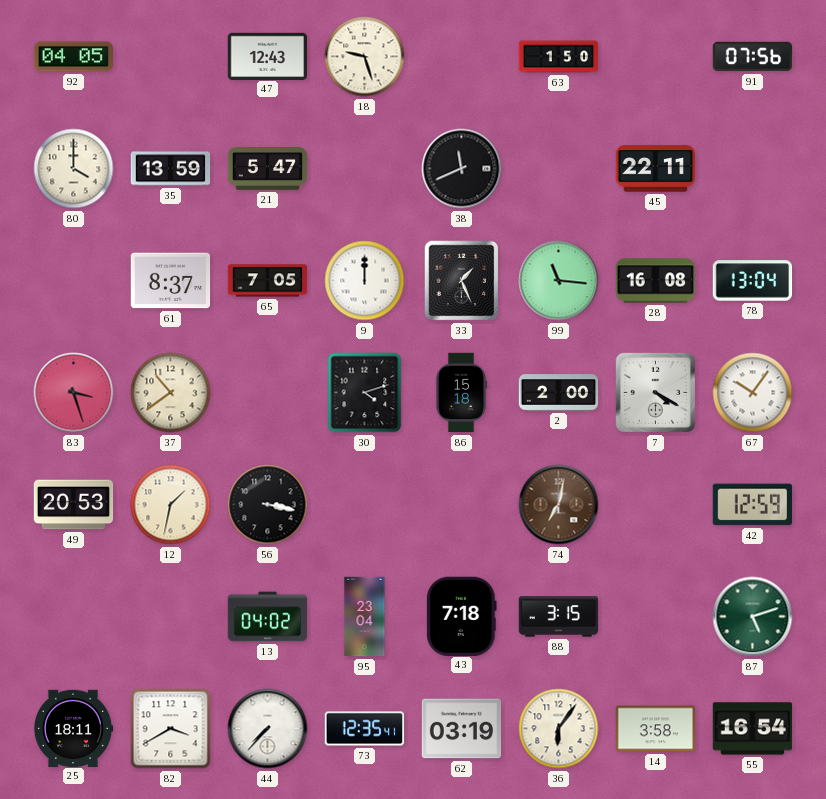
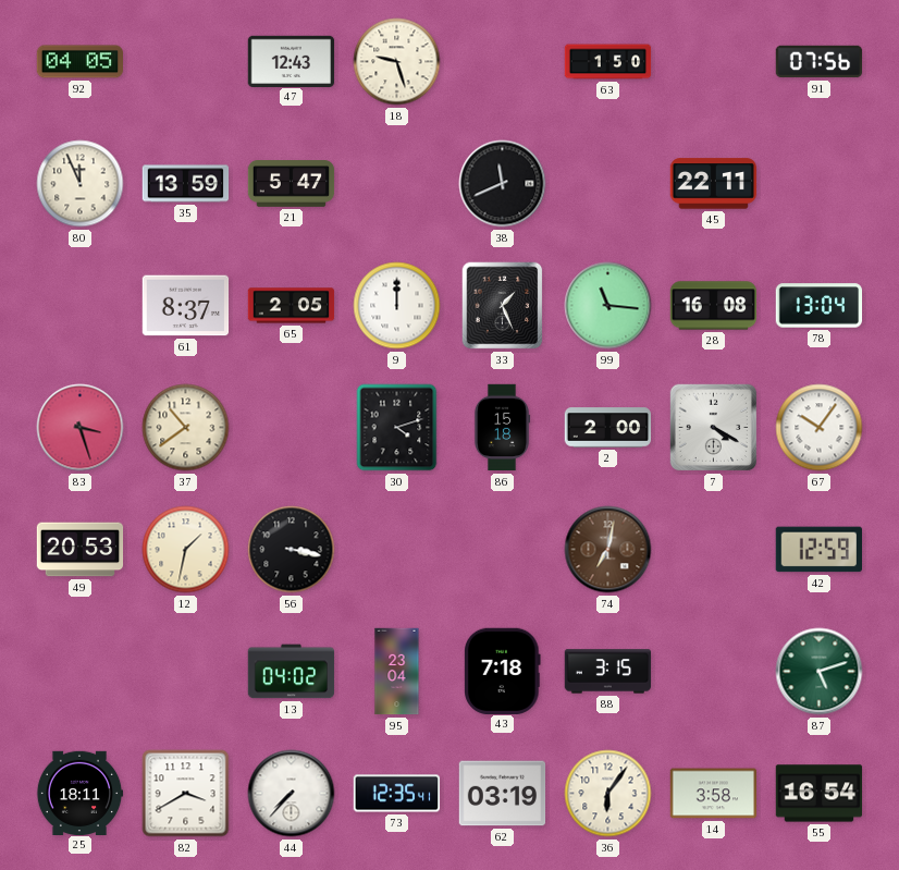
80: 4:00 -> 11:56
65: 7:05 -> 2:05
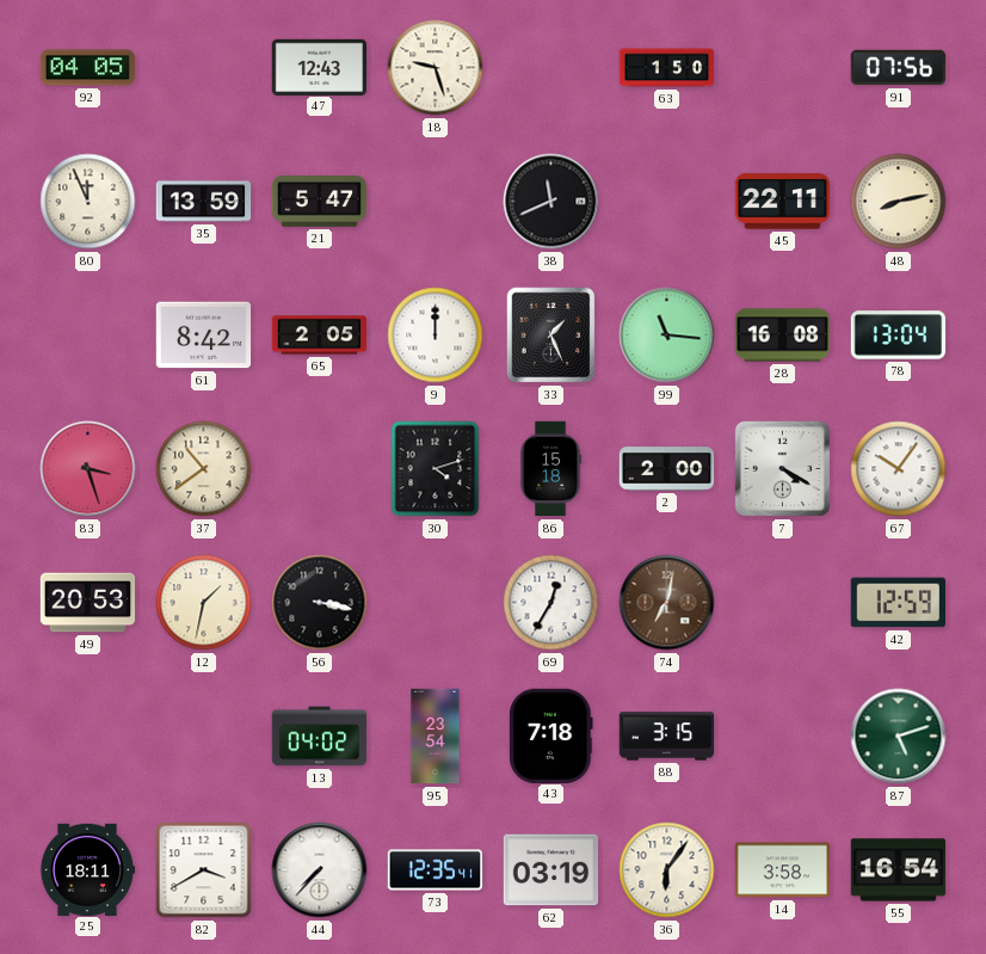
48: none -> 8:13
61: 8:37 -> 8:42
69: none -> 12:35
95: 23:04 -> 23:54
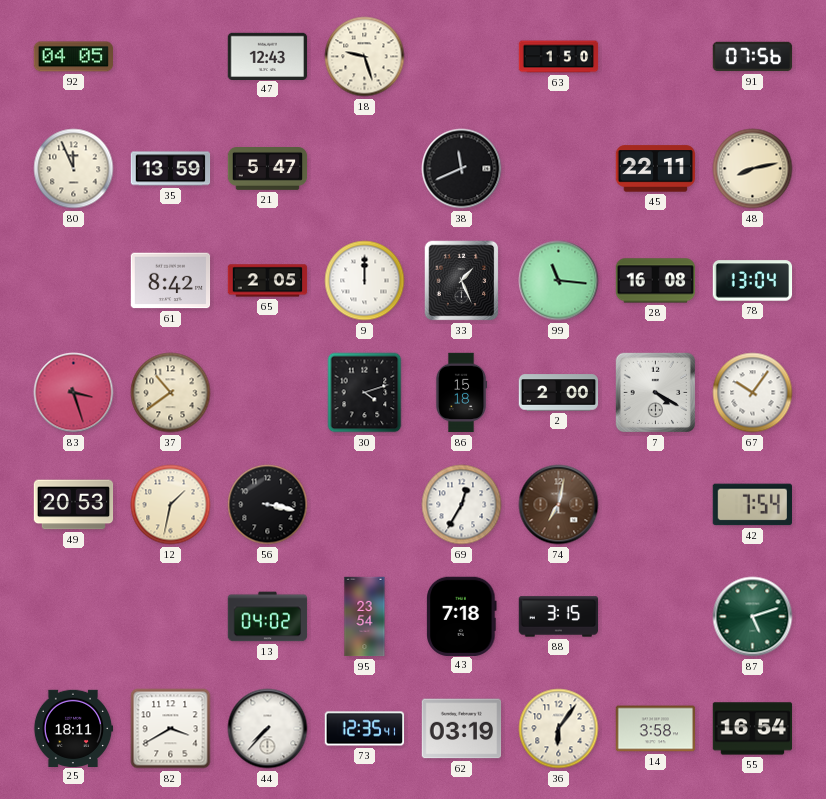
42: 12:59 -> 7:54
